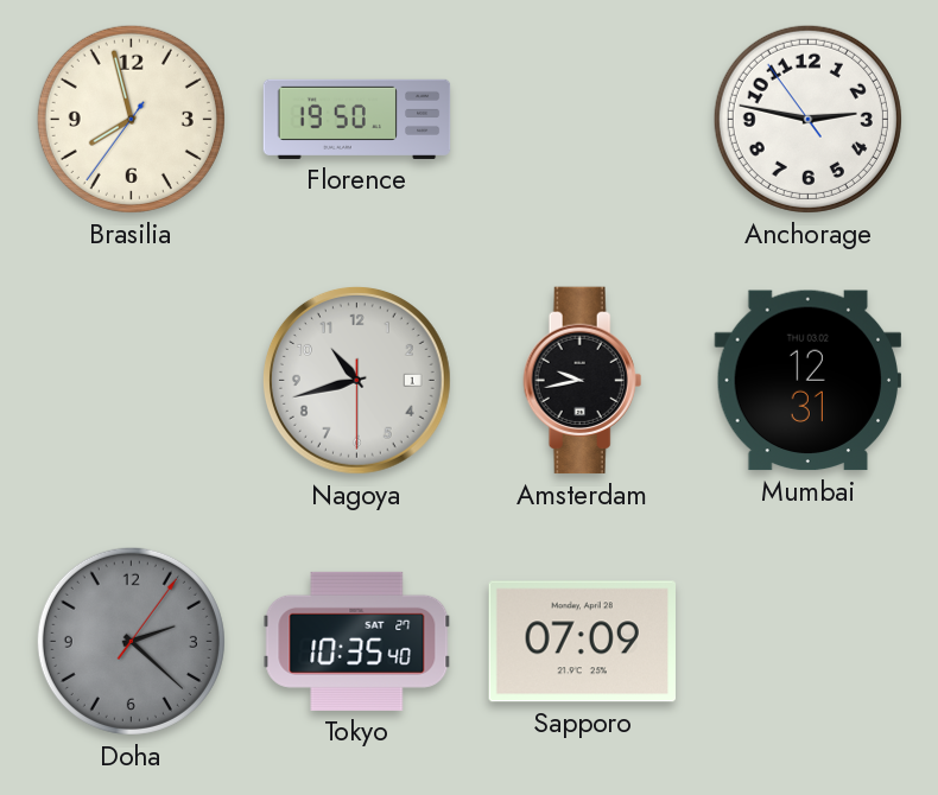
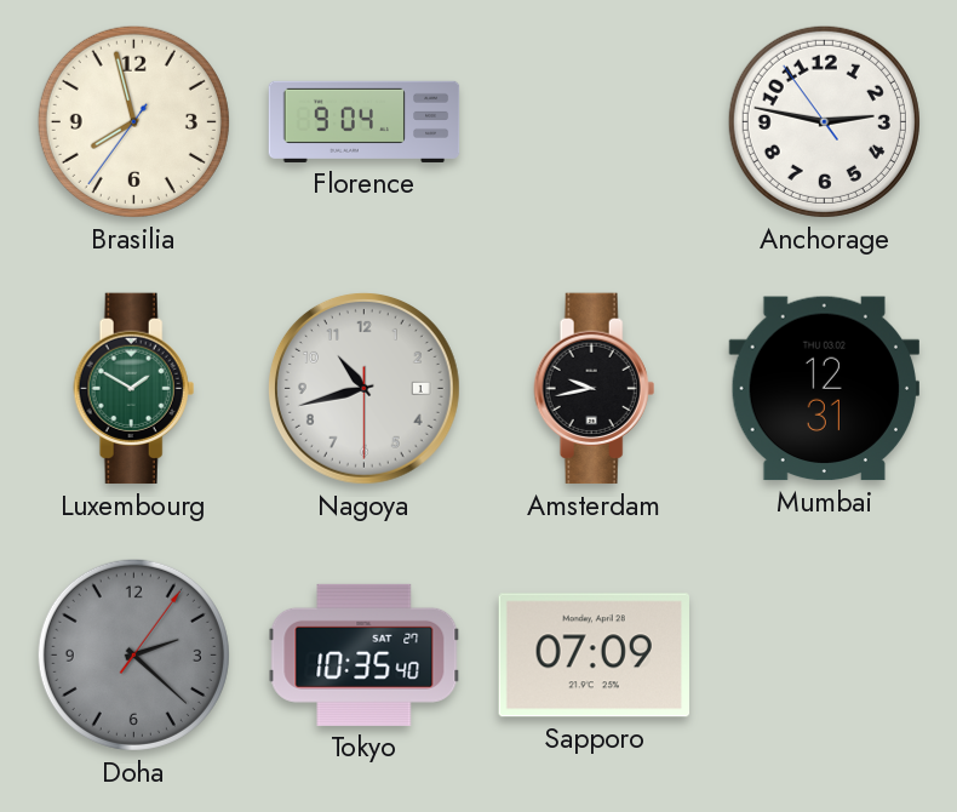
Florence: 19:50 -> 9:04
Luxembourg: none -> 1:50
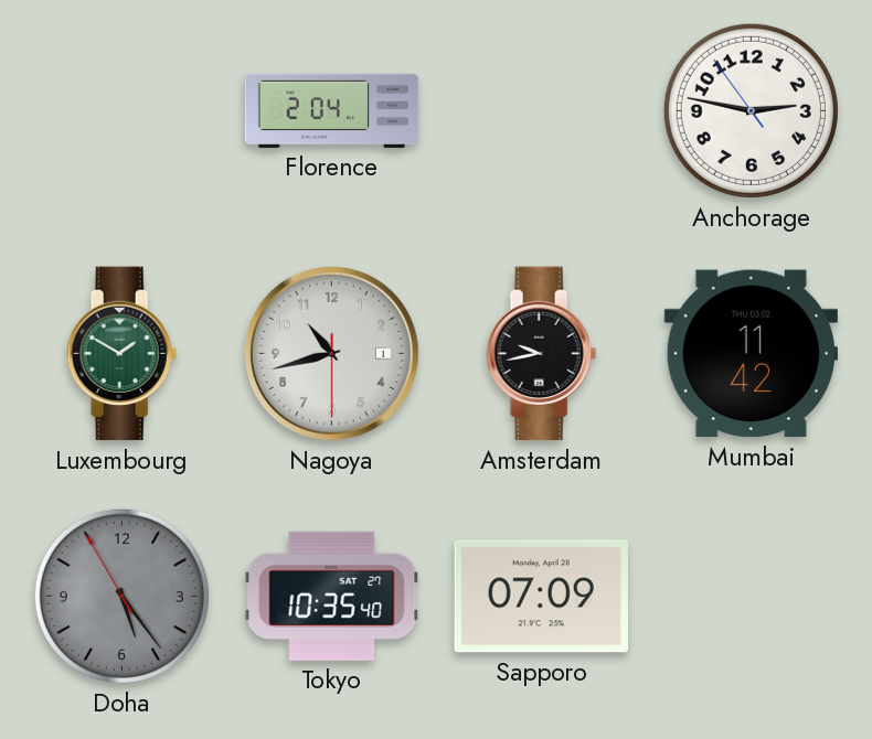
Brasilia: 7:57 -> none
Florence: 9:04 -> 2:04
Mumbai: 12:31 -> 11:42
Doha: 2:22 -> 5:23
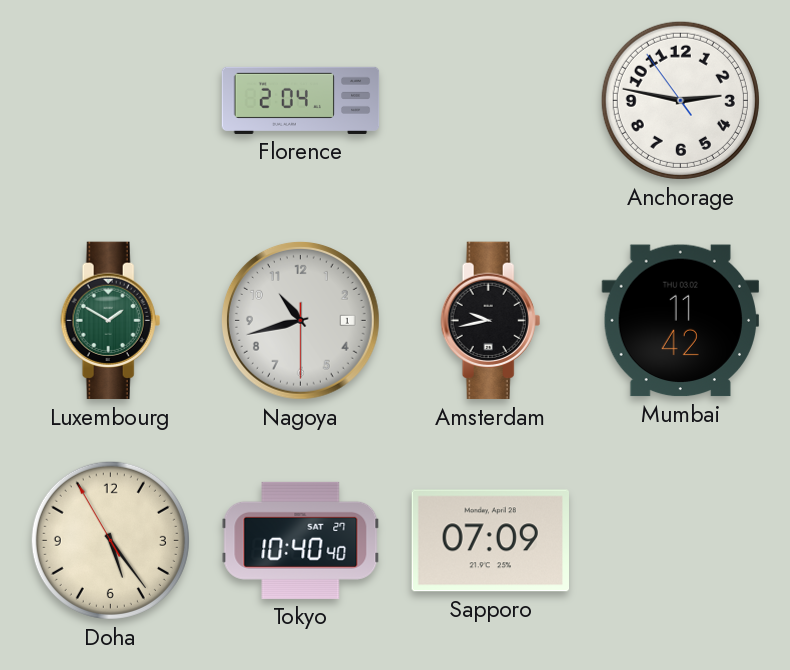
Doha dial: grey -> cream
Tokyo: 10:35 -> 10:40
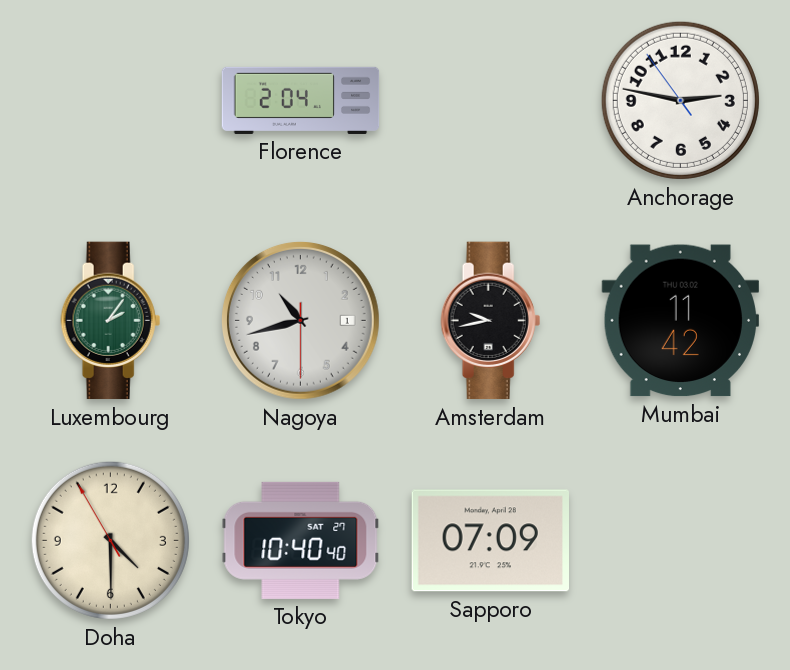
Luxembourg: 1:50 -> 2:06
Doha: 5:23 -> 4:29
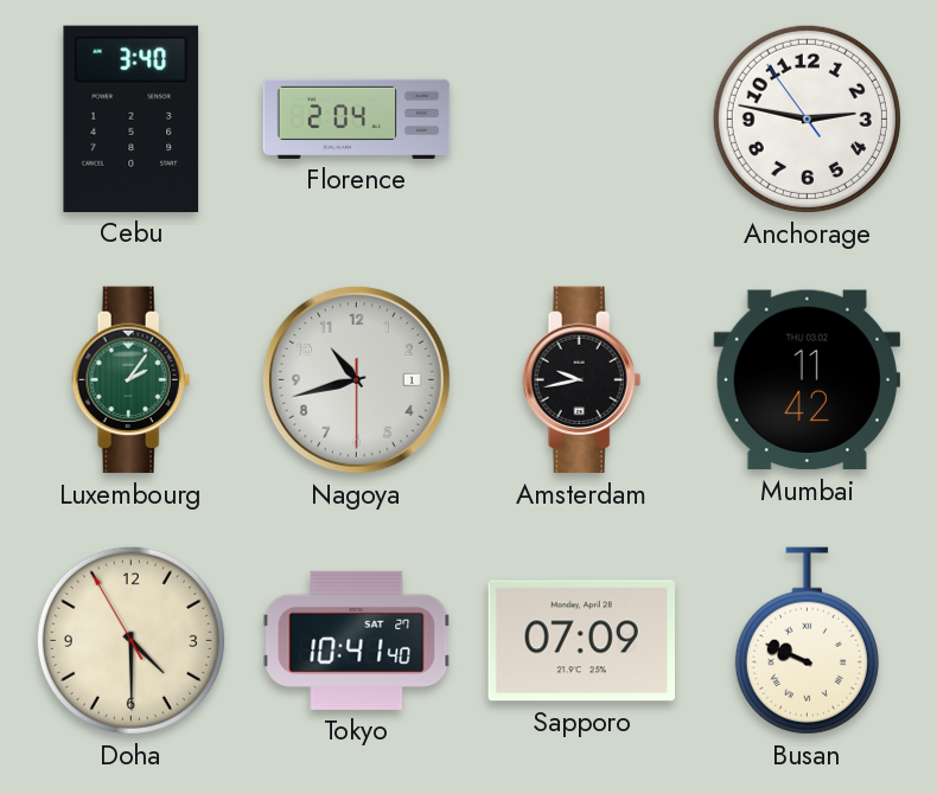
Cebu: none -> 3:40
Tokyo: 10:40 -> 10:41
Busan: none -> 9:49
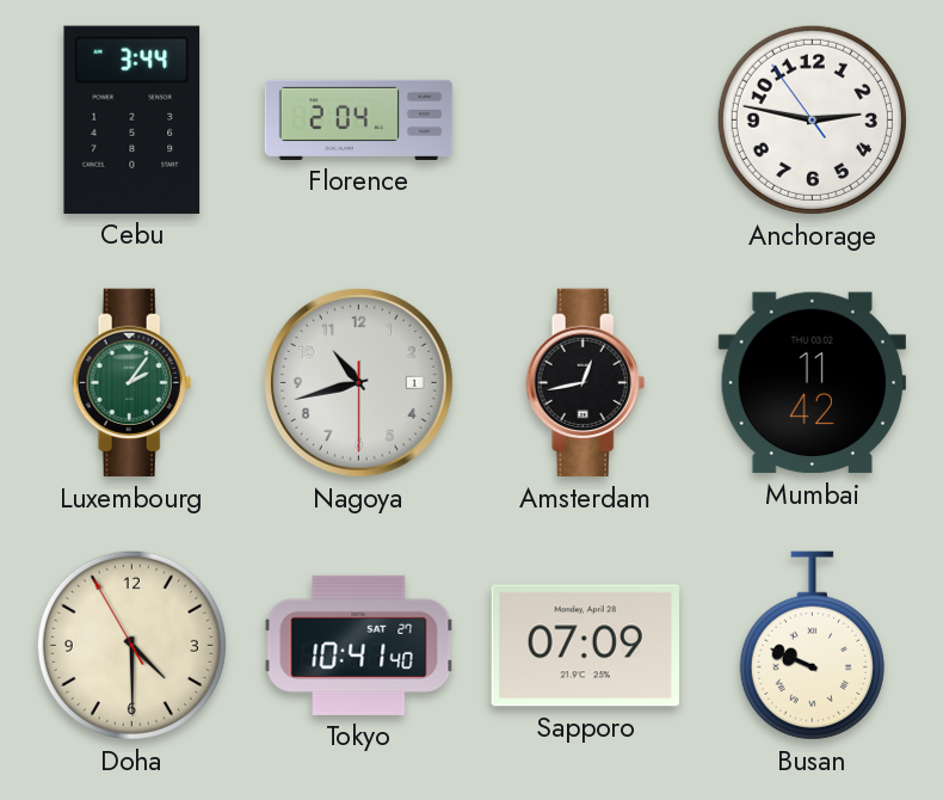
Cebu: 3:40 -> 3:44
Amsterdam: 9:43 -> 12:43
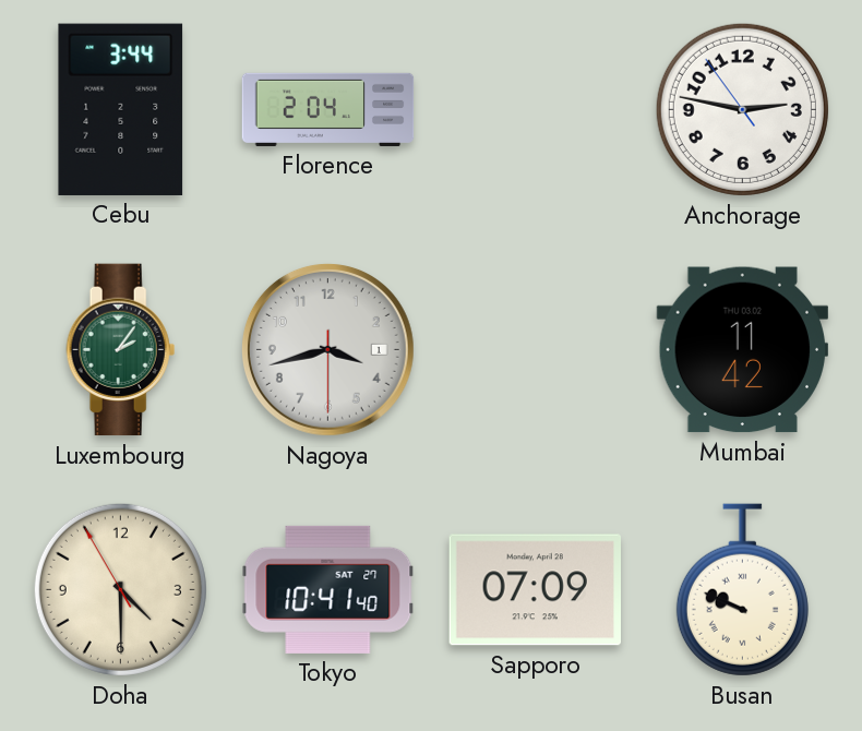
Nagoya: 10:42 -> 3:42
Amsterdam: 12:43 -> none
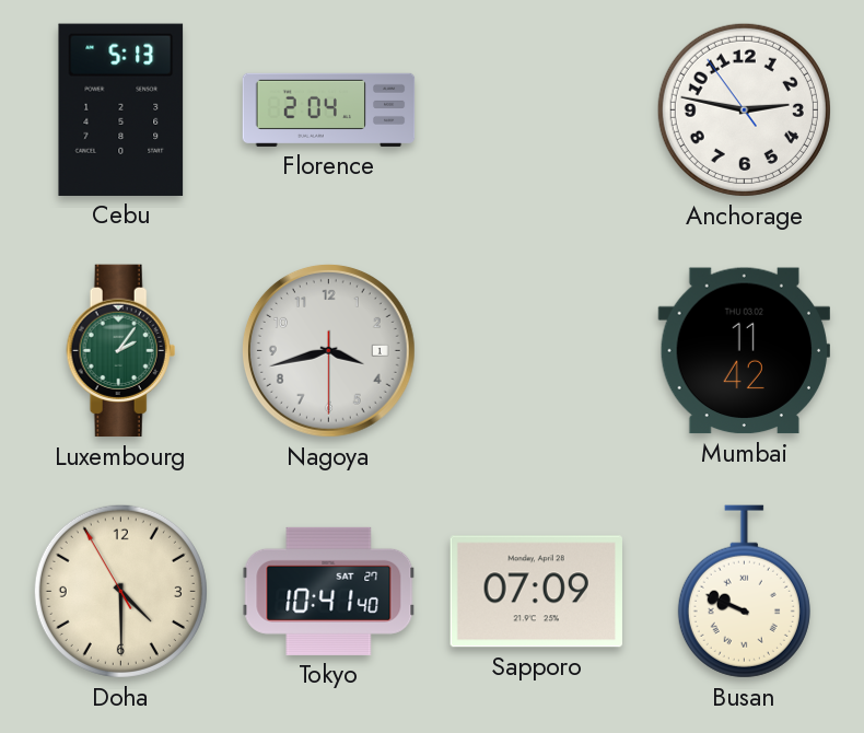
Cebu: 3:44 -> 5:13
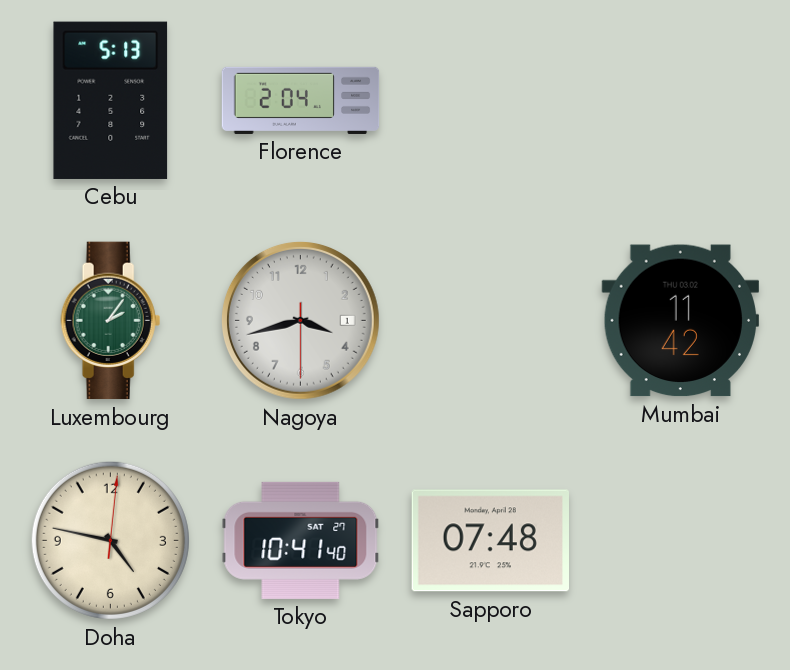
Anchorage: 2:46 -> none
Doha: 4:29 -> 4:47
Sapporo: 07:09 -> 07:48
Busan: 9:49 -> none
